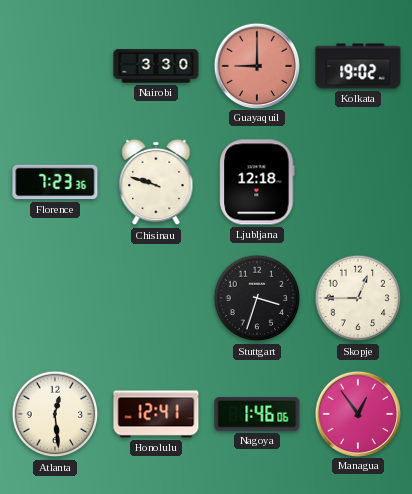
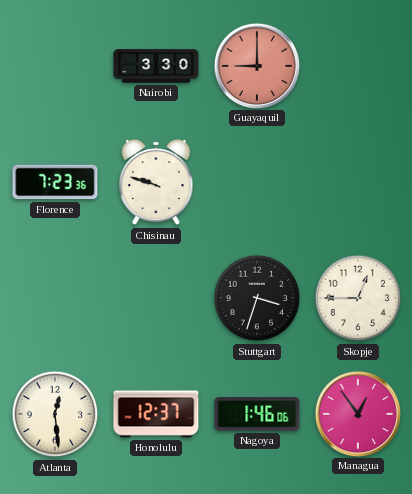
Kolkata: 19:02 -> none
Ljubljana: 12:18 -> none
Honolulu: 12:41 -> 12:37
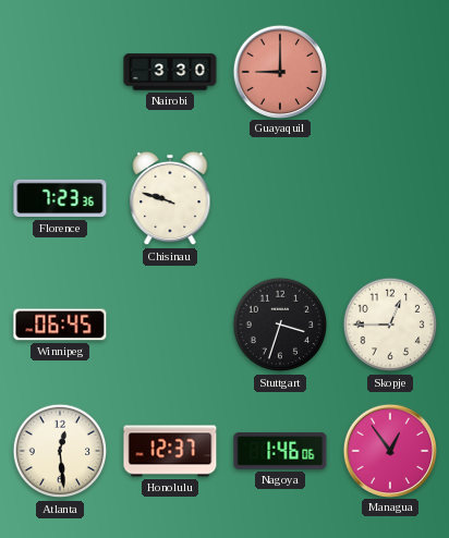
Winnipeg: none -> 06:45
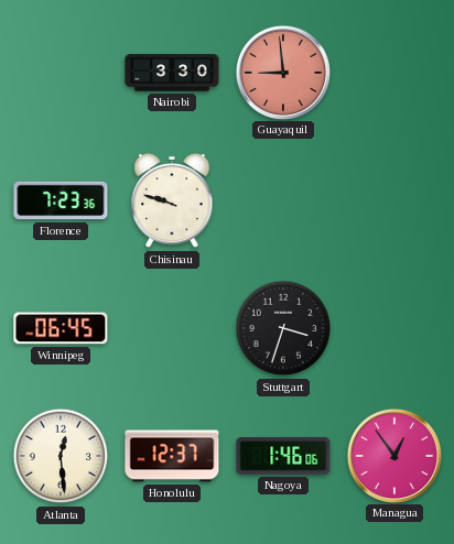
Guayaquil: 9:00 -> 8:59
Skopje: 12:45 -> none
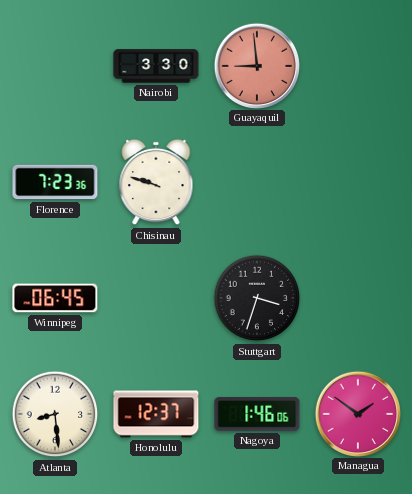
Atlanta: 12:29 -> 8:29
Managua: 12:54 -> 1:51
